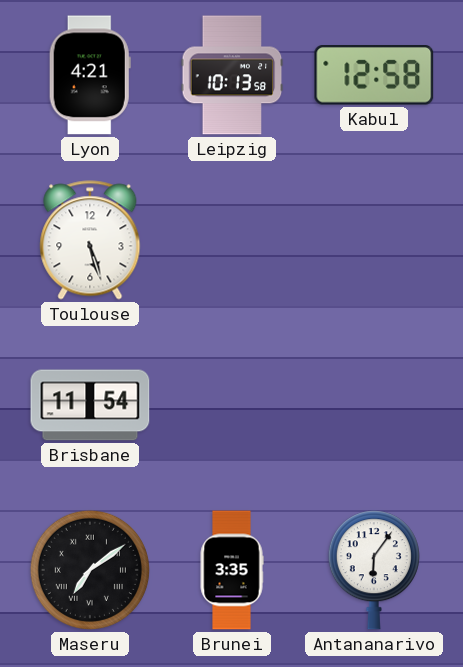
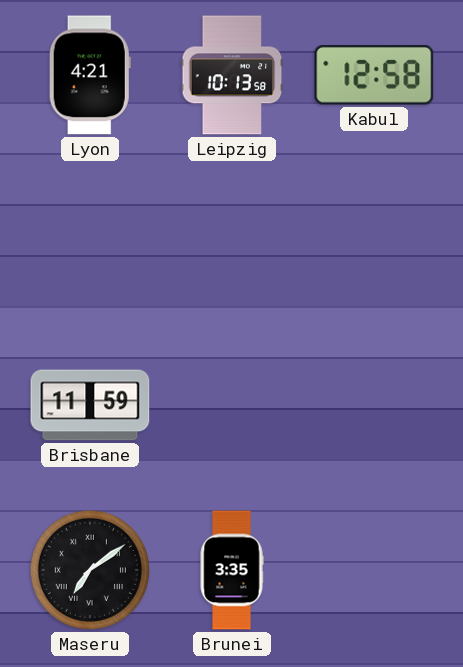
Toulouse: 5:27 -> none
Brisbane: 11:54 -> 11:59
Antananarivo: 6:06 -> none
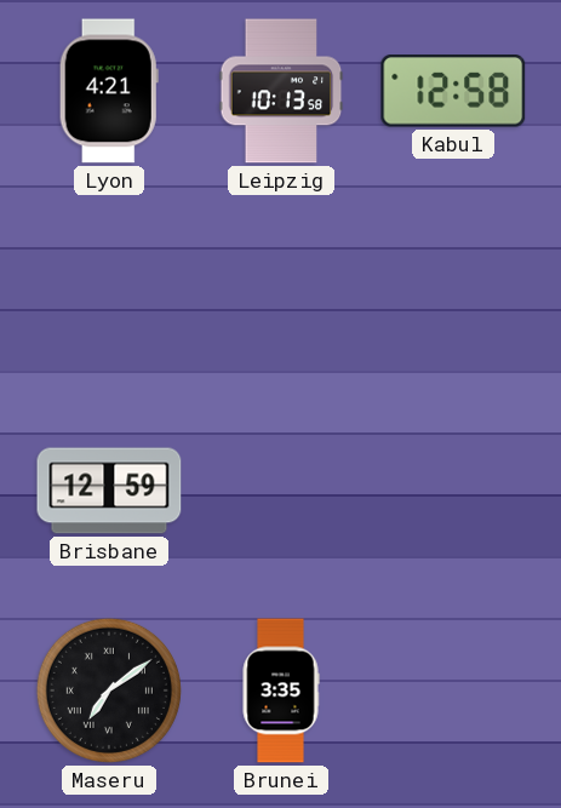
Brisbane: 11:59 -> 12:59
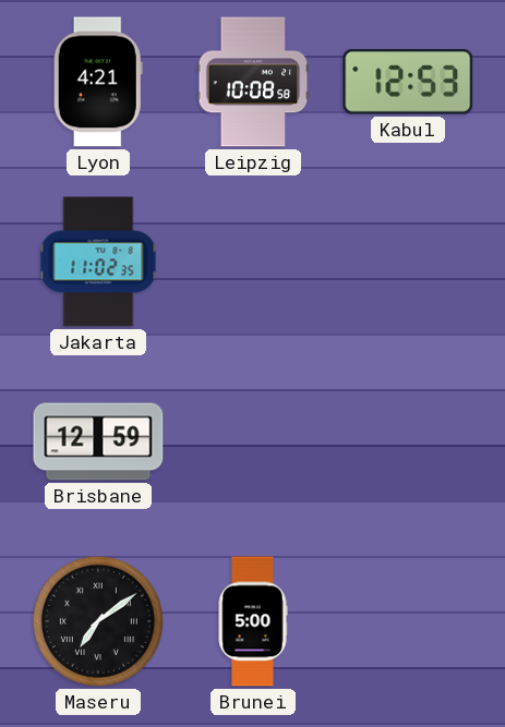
Leipzig: 10:13 -> 10:08
Kabul: 12:58 -> 12:53
Jakarta: none -> 11:02
Brunei: 3:35 -> 5:00
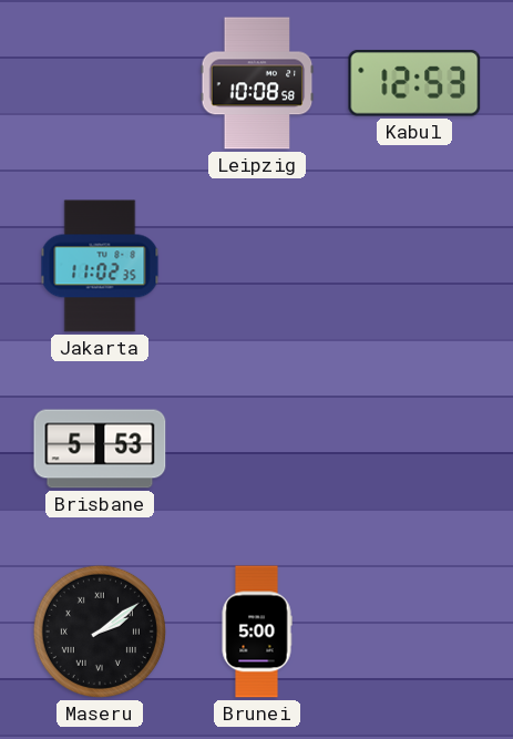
Lyon: 4:21 -> none
Brisbane: 12:59 -> 5:53
Maseru: 7:09 -> 2:09
